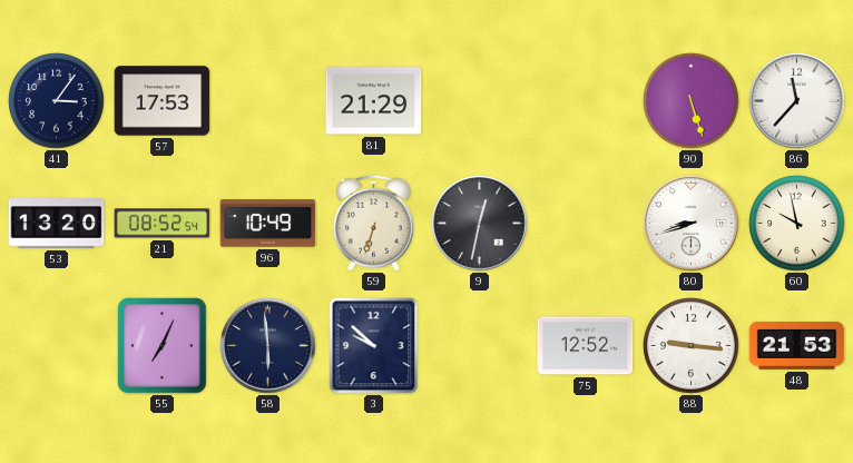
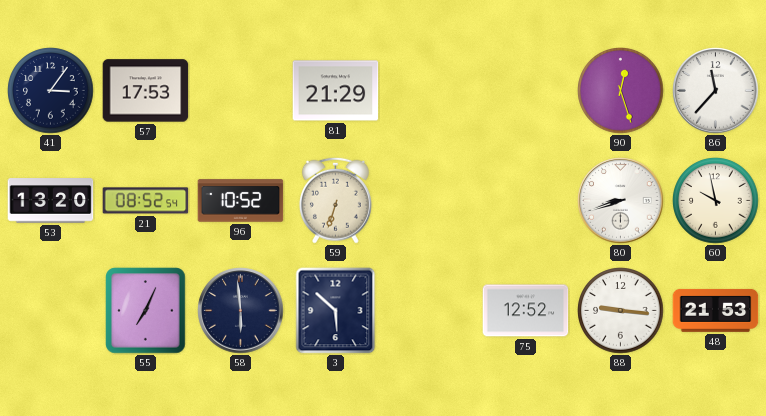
90: 5:27 -> 12:27
96: 10:49 -> 10:52
9: 12:32 -> none
3: 9:52 -> 5:52
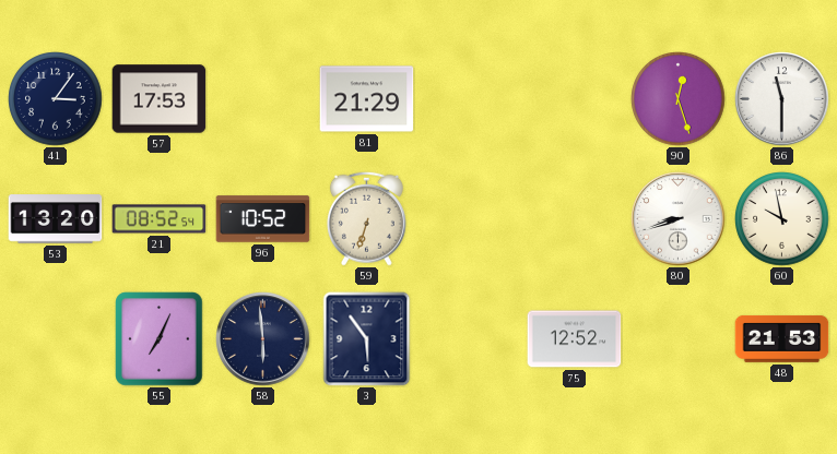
86: 11:37 -> 11:30
3: 5:52 -> 5:54
88: 9:16 -> none
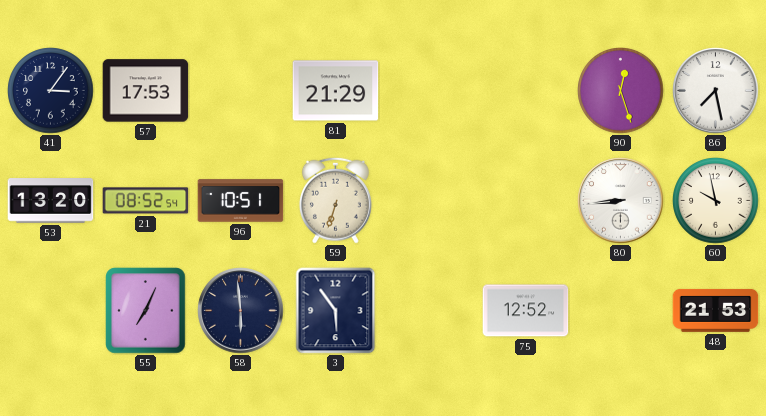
86: 11:30 -> 7:28
96: 10:52 -> 10:51
80: 8:42 -> 8:44
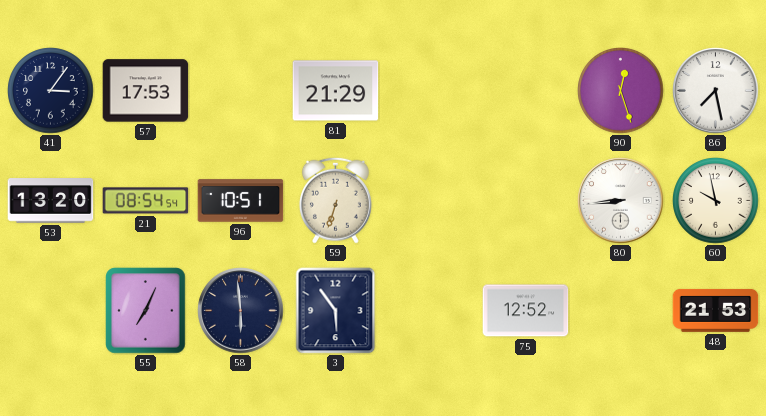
21: 08:52 -> 08:54
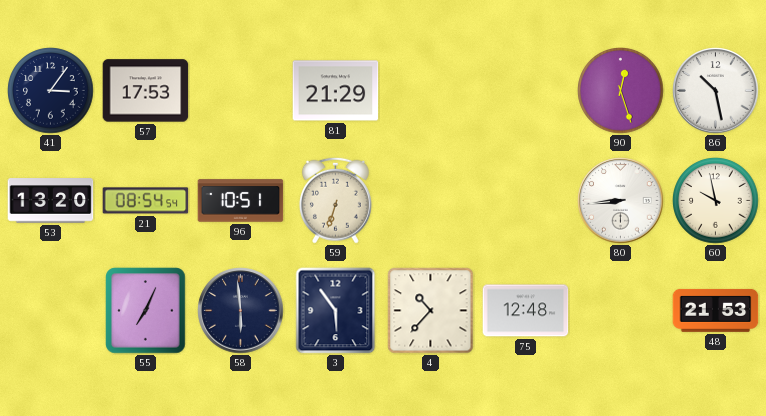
86: 7:28 -> 10:28
4: none -> 10:37
75: 12:52 -> 12:48
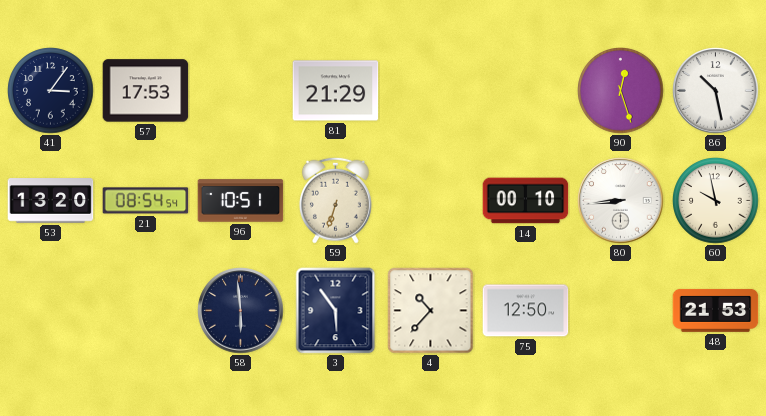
14: none -> 00:10
55: 7:04 -> none
75: 12:48 -> 12:50
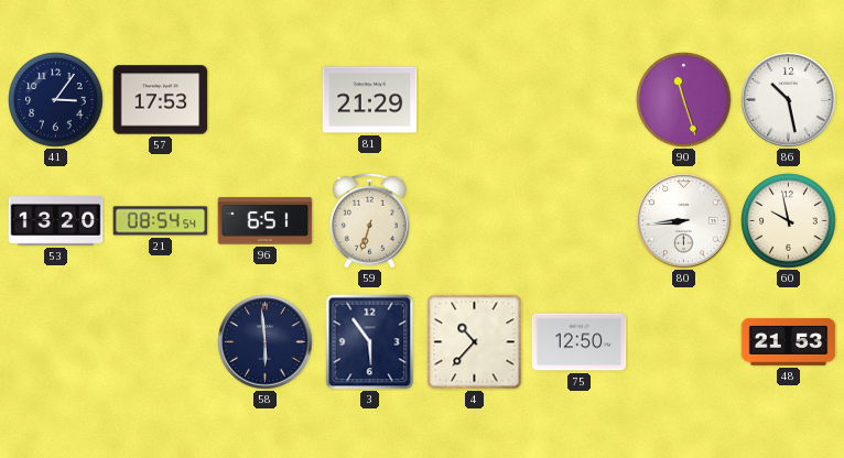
90: 12:27 -> 11:27
96: 10:51 -> 6:51
14: 00:10 -> none
